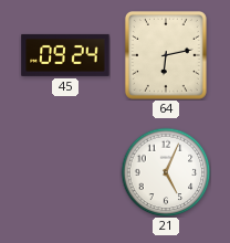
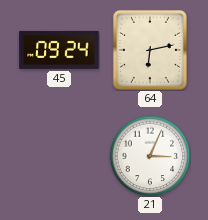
21: 5:04 -> 3:04
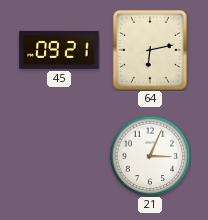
45: 09:24 -> 09:21
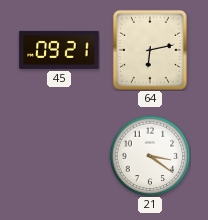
21: 3:04 -> 3:21
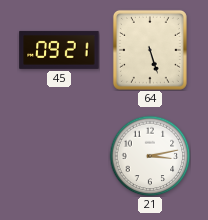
64: 6:13 -> 5:27
21: 3:21 -> 3:13
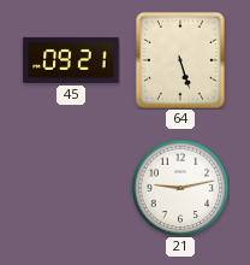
21: 3:13 -> 9:13
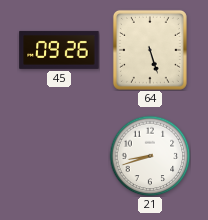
45: 09:21 -> 09:26
21: 9:13 -> 8:42
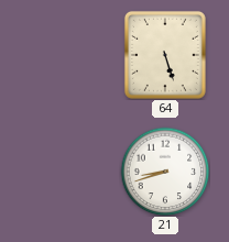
45: 09:26 -> none
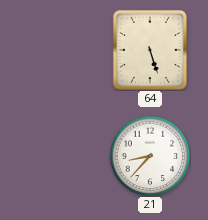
21: 8:42 -> 8:37
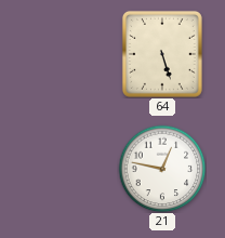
21: 8:37 -> 12:47
